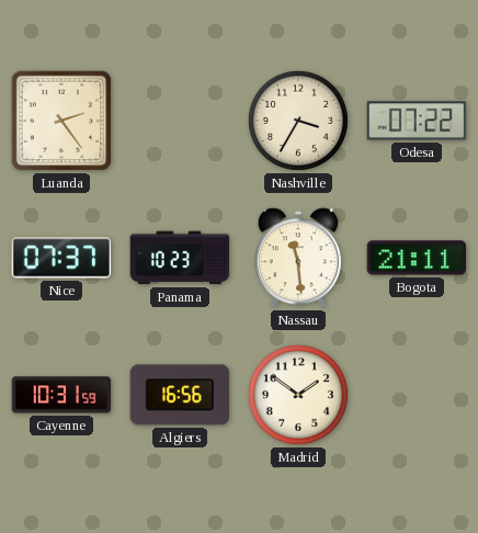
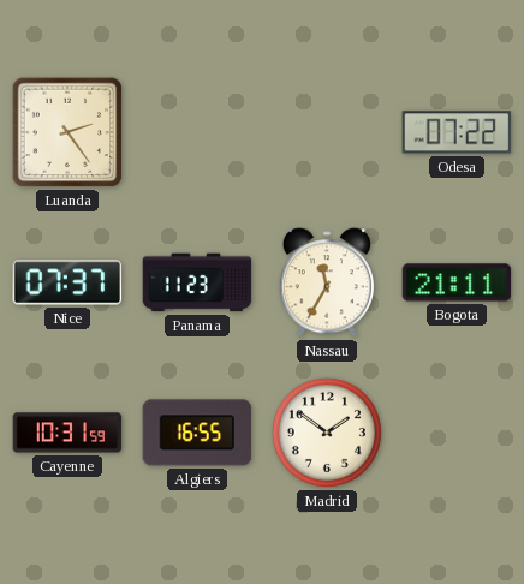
Nashville: 3:35 -> none
Panama: 10:23 -> 11:23
Nassau: 11:29 -> 11:35
Algiers: 16:56 -> 16:55
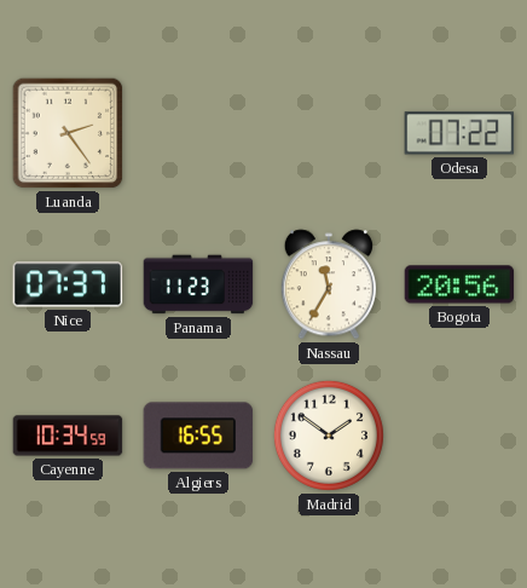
Bogota: 21:11 -> 20:56
Cayenne: 10:31 -> 10:34
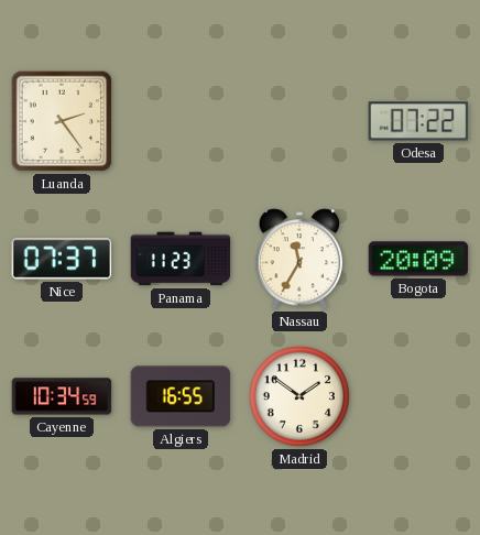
Bogota: 20:56 -> 20:09
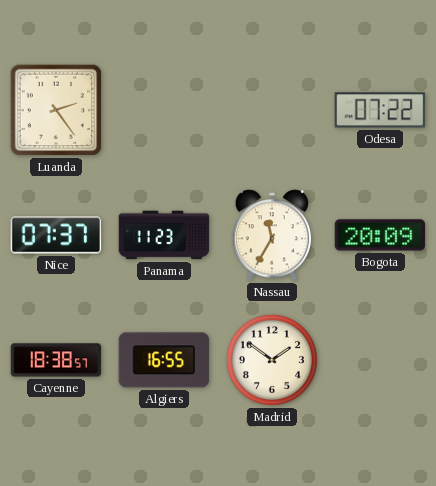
Cayenne: 10:34 -> 18:38
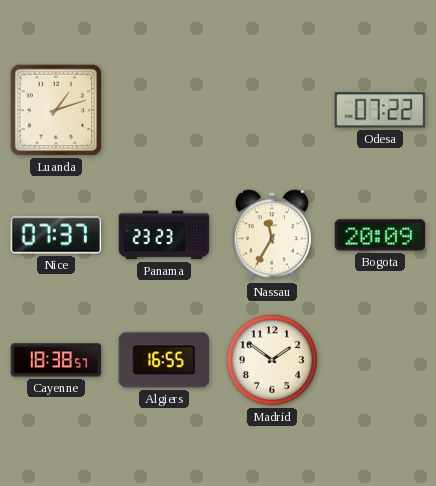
Luanda: 2:24 -> 1:12
Panama: 11:23 -> 23:23
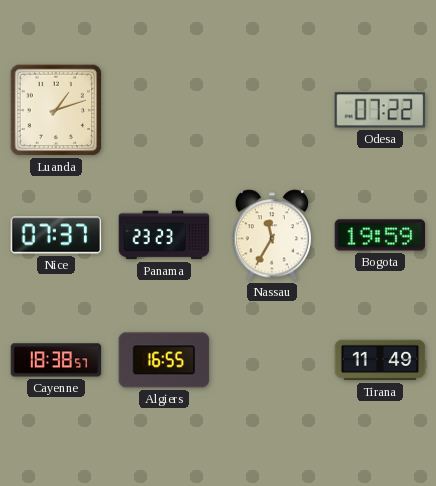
Bogota: 20:09 -> 19:59
Madrid: 1:51 -> none
Tirana: none -> 11:49
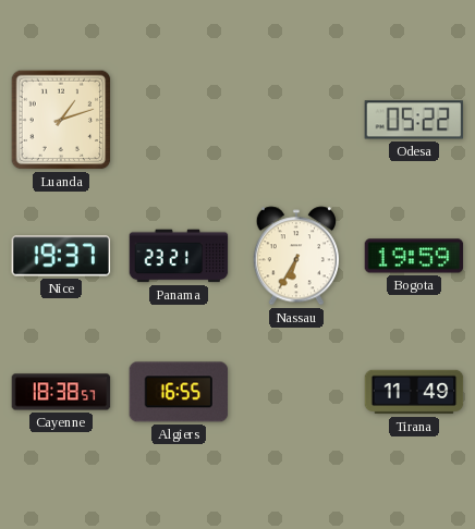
Odesa: 07:22 -> 05:22
Nice: 07:37 -> 19:37
Panama: 23:23 -> 23:21
Nassau: 11:35 -> 6:35
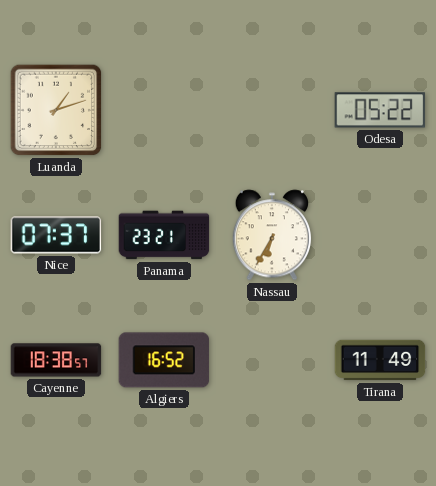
Nice: 19:37 -> 07:37
Bogota: 19:59 -> none
Algiers: 16:55 -> 16:52
